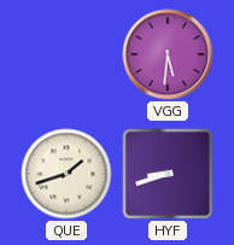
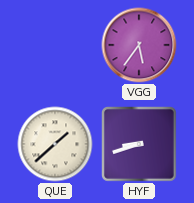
VGG: 5:31 -> 5:36
QUE: 1:42 -> 1:38
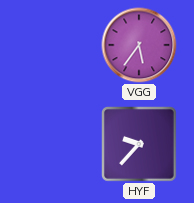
QUE: 1:38 -> none
HYF: 8:42 -> 9:37
